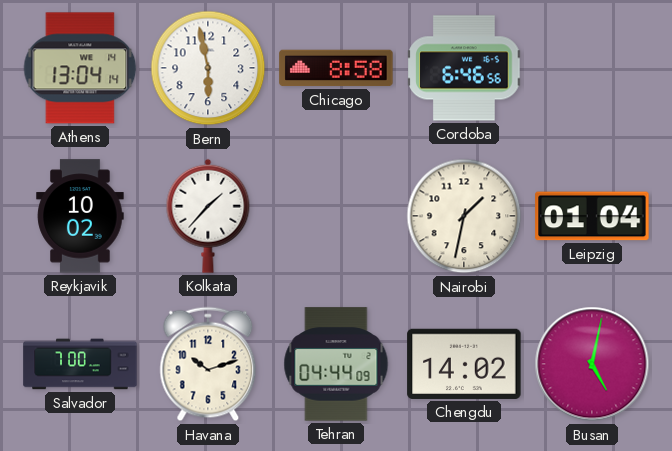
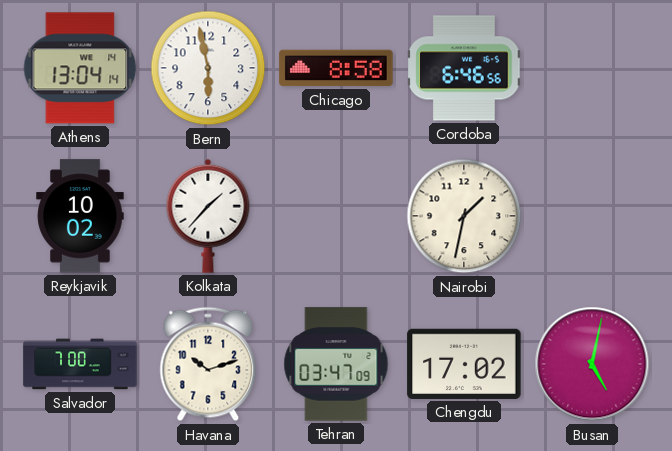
Leipzig: 01:04 -> none
Tehran: 04:44 -> 03:47
Chengdu: 14:02 -> 17:02
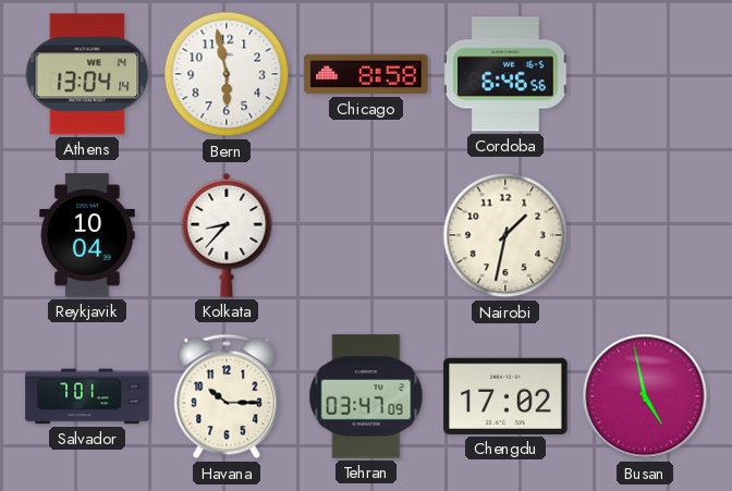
Reykjavik: 10:02 -> 10:04
Kolkata: 1:37 -> 8:37
Salvador: 7:00 -> 7:01
Havana: 10:12 -> 10:15
Busan: 5:02 -> 4:58
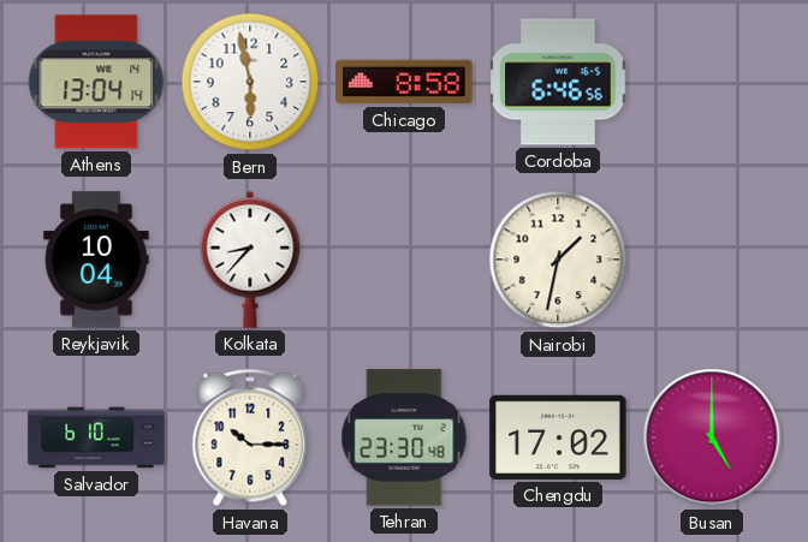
Salvador: 7:01 -> 6:10
Tehran: 03:47 -> 23:30
Busan: 4:58 -> 5:00
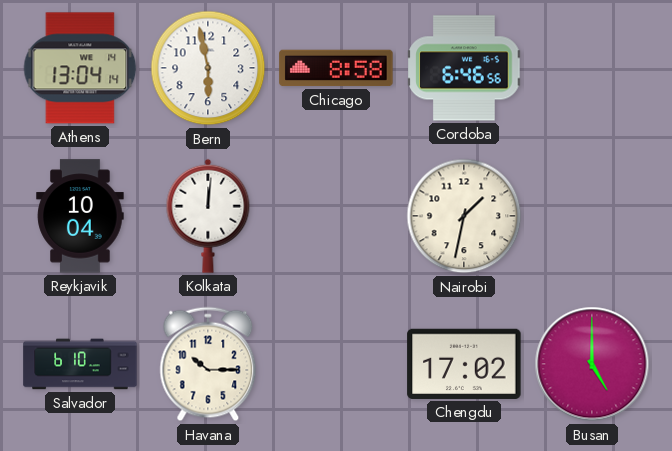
Kolkata: 8:37 -> 12:01
Tehran: 23:30 -> none
